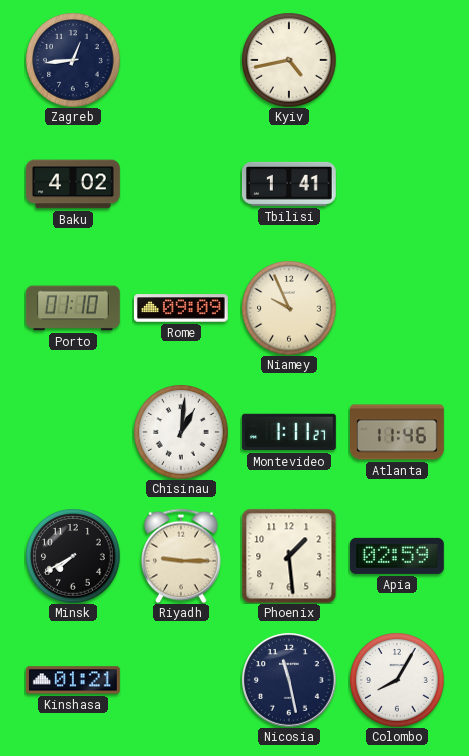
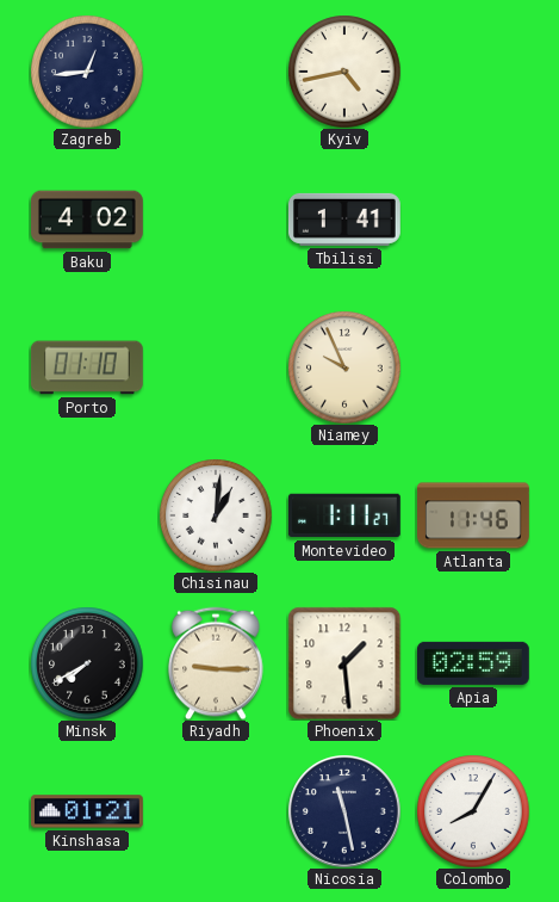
Rome: 09:09 -> none
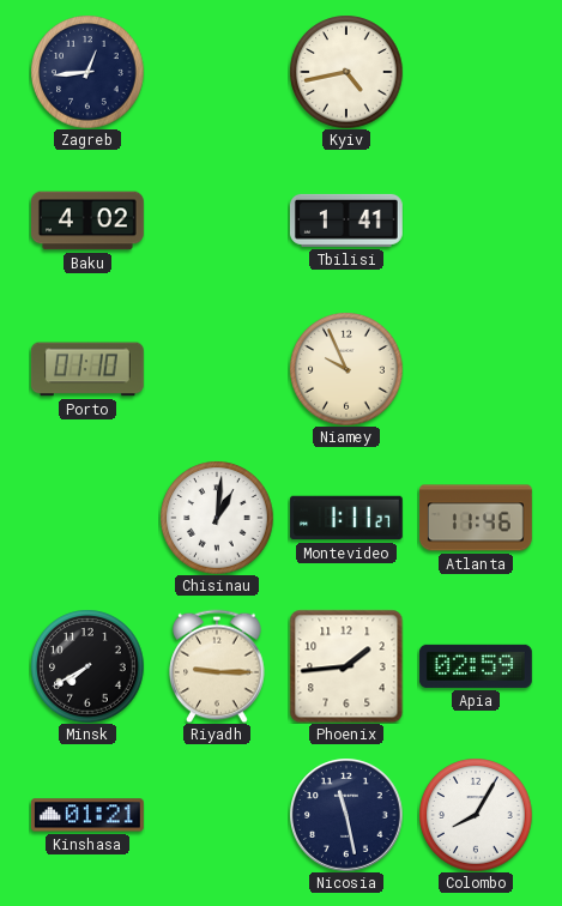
Phoenix: 1:29 -> 1:44
